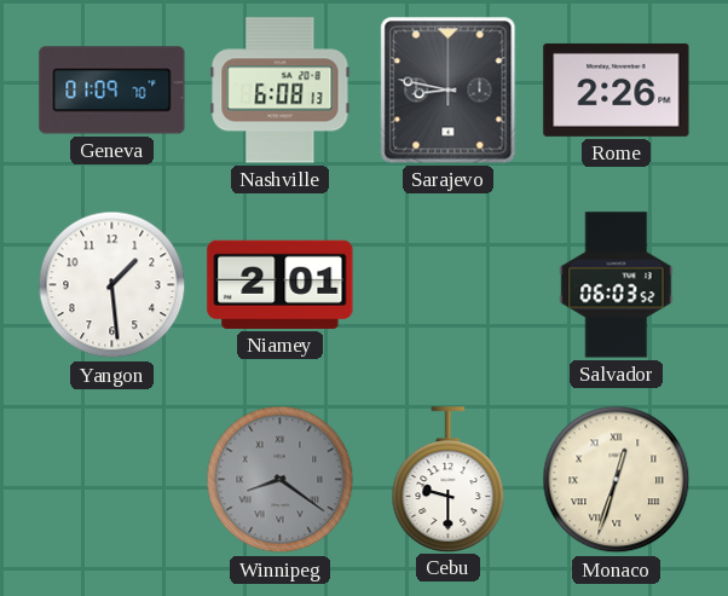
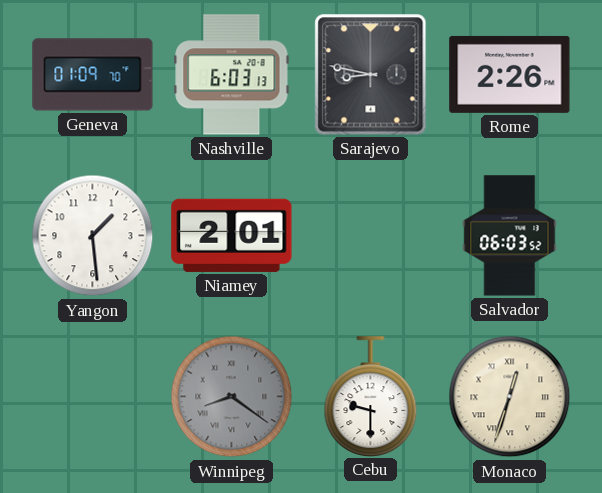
Nashville: 6:08 -> 6:03
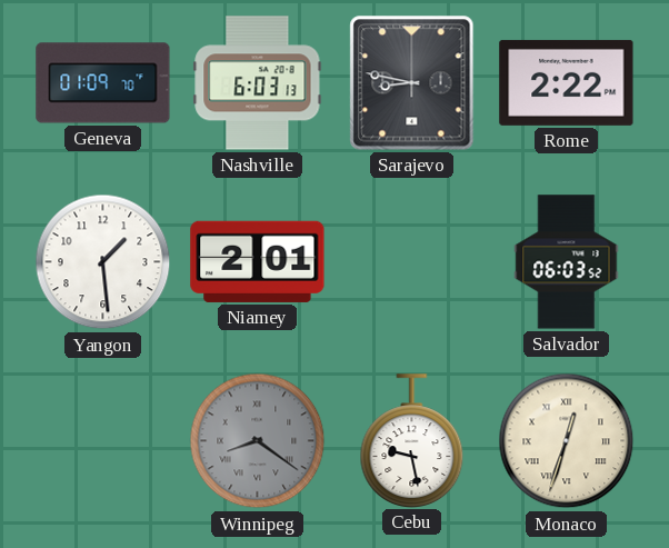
Rome: 2:26 -> 2:22
Cebu: 9:30 -> 9:28
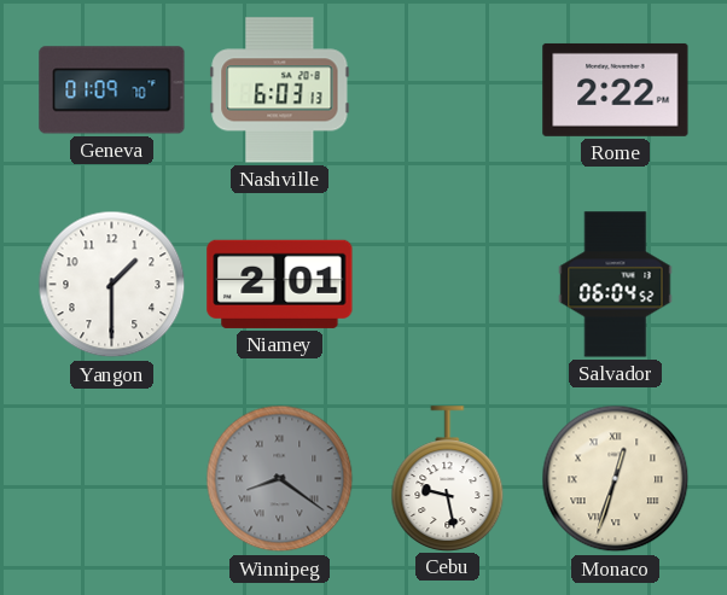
Sarajevo: 8:47 -> none
Yangon: 1:29 -> 1:30
Salvador: 06:03 -> 06:04
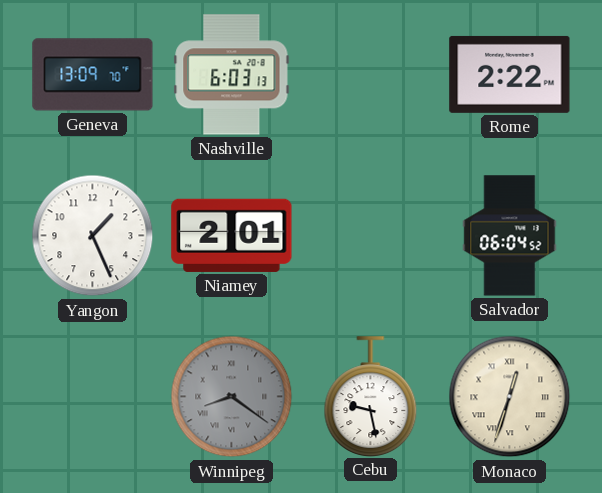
Geneva: 01:09 -> 13:09
Yangon: 1:30 -> 1:26
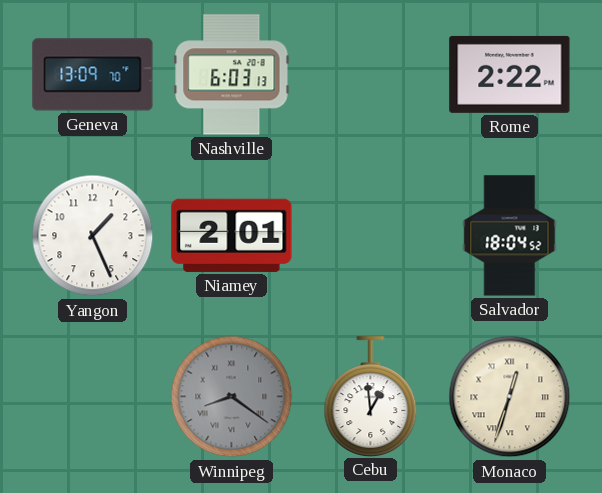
Salvador: 06:04 -> 18:04
Cebu: 9:28 -> 12:59
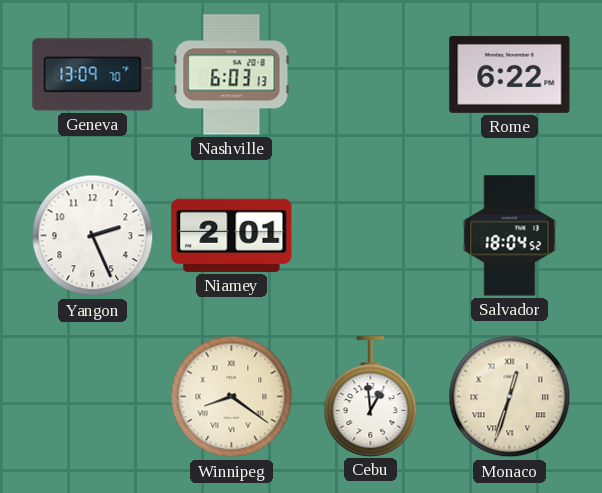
Rome: 2:22 -> 6:22
Yangon: 1:26 -> 2:26
Winnipeg dial: grey -> cream
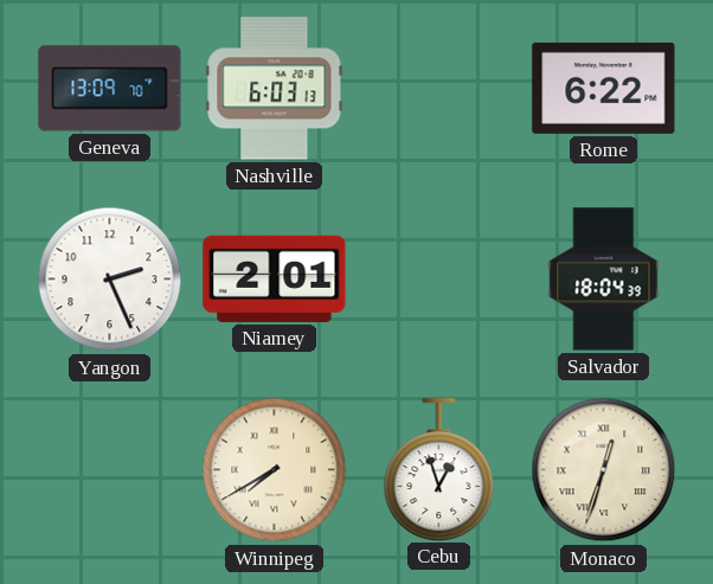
Salvador: 18:04:52 -> 18:04:39
Winnipeg: 8:21 -> 7:40
Cebu: 12:59 -> 12:57
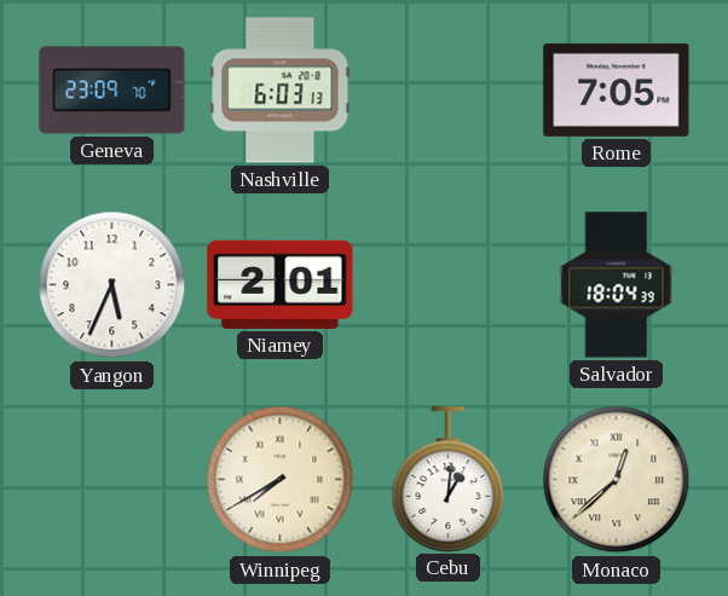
Geneva: 13:09 -> 23:09
Rome: 6:22 -> 7:05
Yangon: 2:26 -> 5:34
Cebu: 12:57 -> 1:01
Monaco: 12:33 -> 12:38
